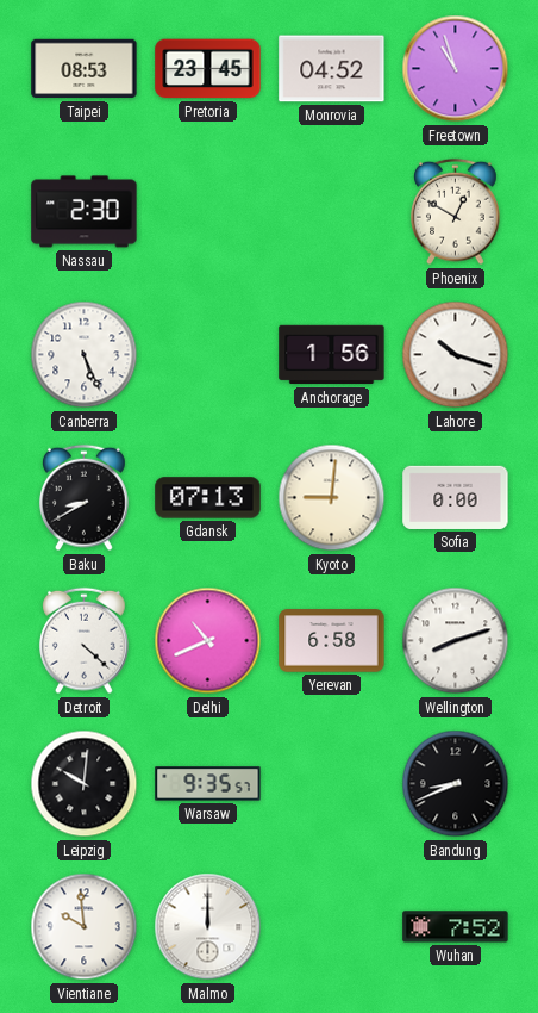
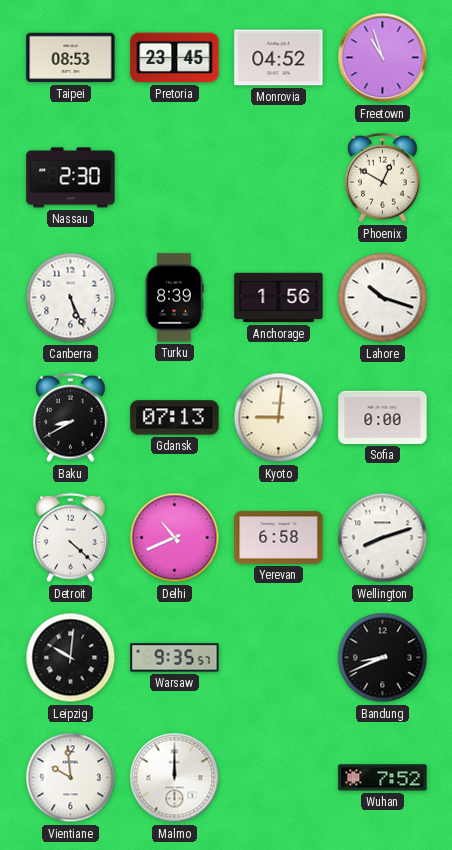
Turku: none -> 8:39
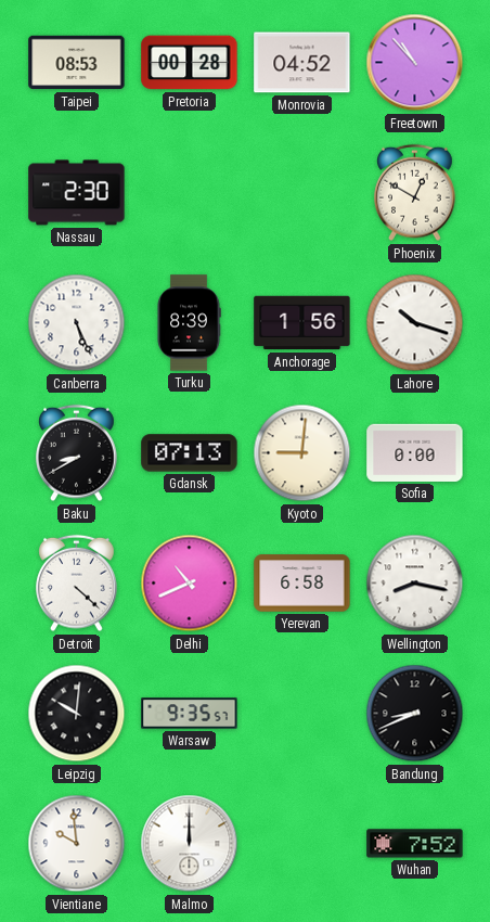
Pretoria: 23:45 -> 00:28
Freetown: 10:57 -> 10:53
Wellington: 8:12 -> 8:17
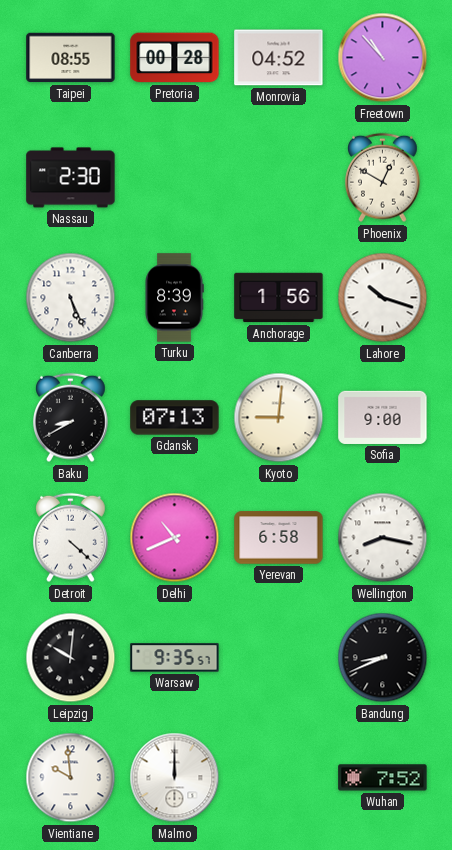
Taipei: 08:53 -> 08:55
Sofia: 0:00 -> 9:00
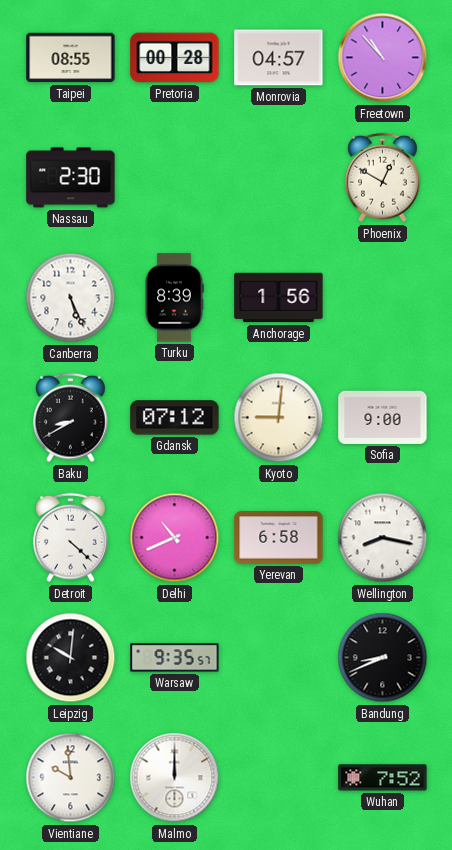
Monrovia: 04:52 -> 04:57
Lahore: 10:18 -> none
Gdansk: 07:13 -> 07:12
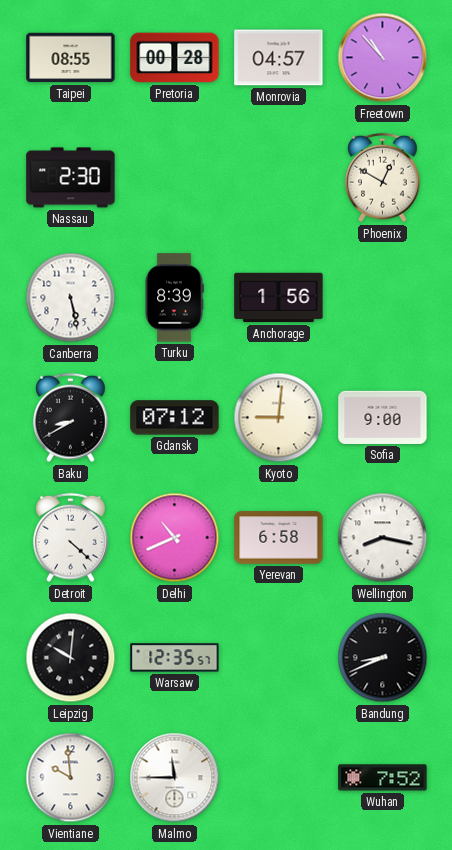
Canberra: 5:26 -> 5:28
Warsaw: 9:35 -> 12:35
Malmo: 12:00 -> 11:45
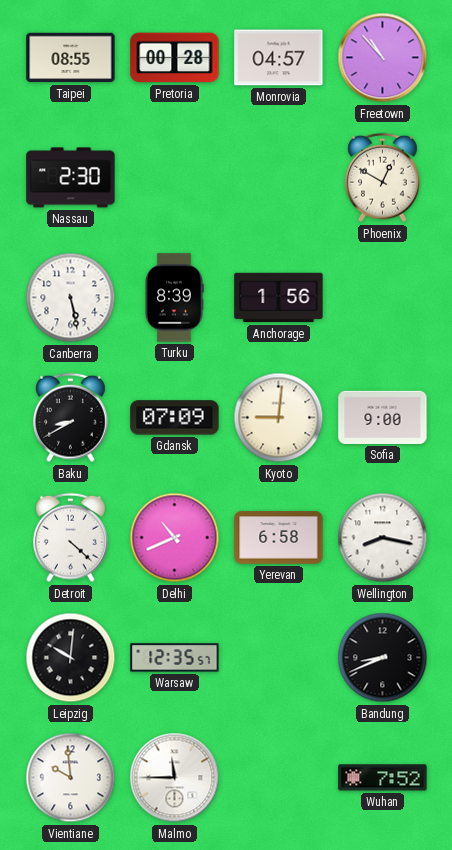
Gdansk: 07:12 -> 07:09
